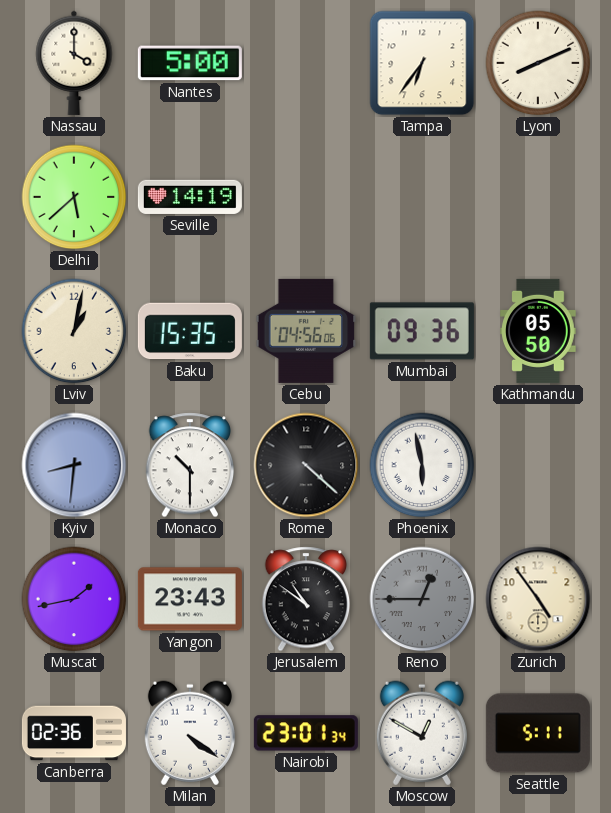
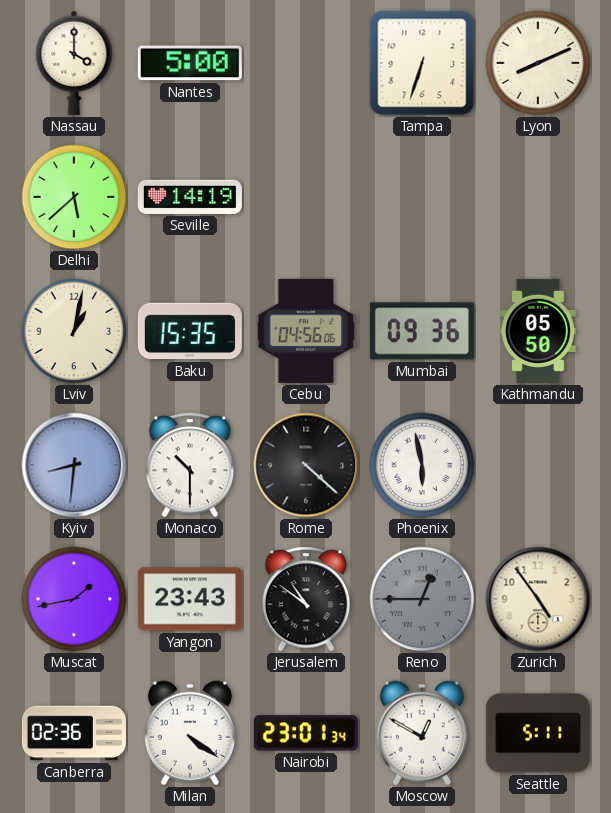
Tampa: 6:36 -> 6:33
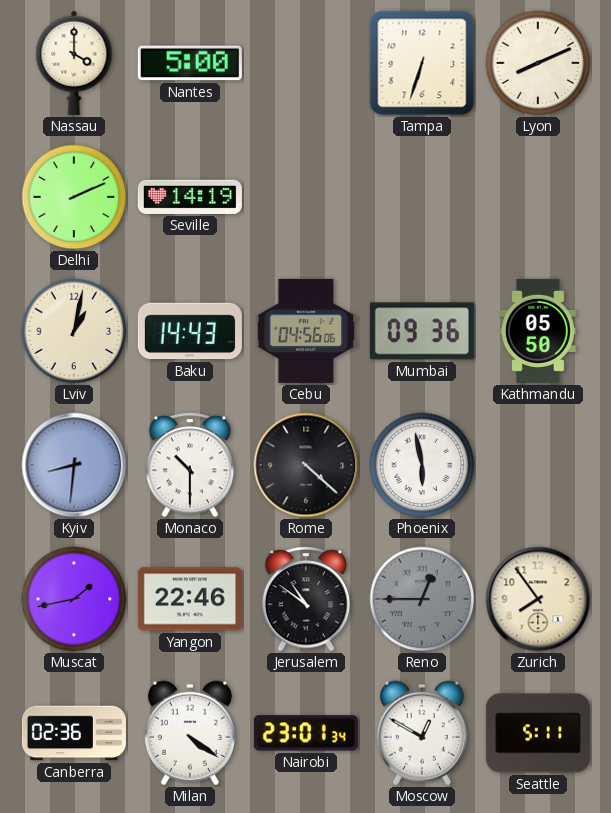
Delhi: 5:38 -> 2:11
Baku: 15:35 -> 14:43
Yangon: 23:43 -> 22:46
Zurich: 4:54 -> 7:54
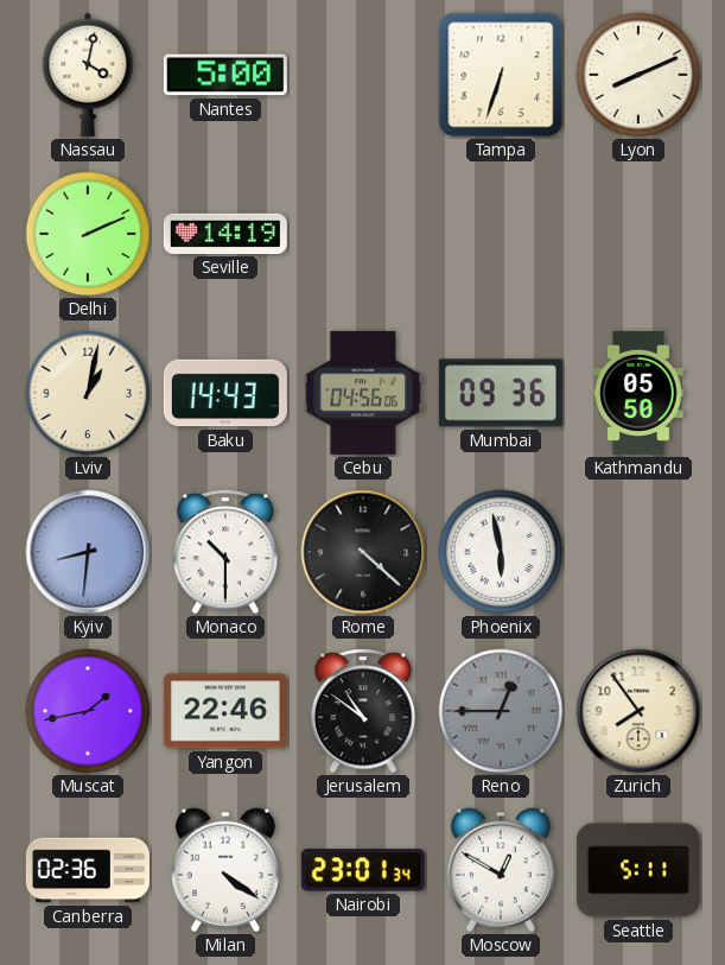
Nassau: 4:00 -> 4:02
